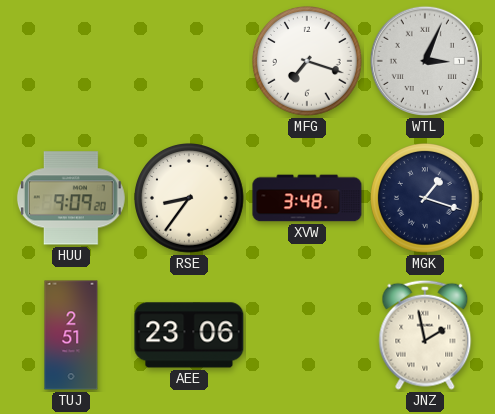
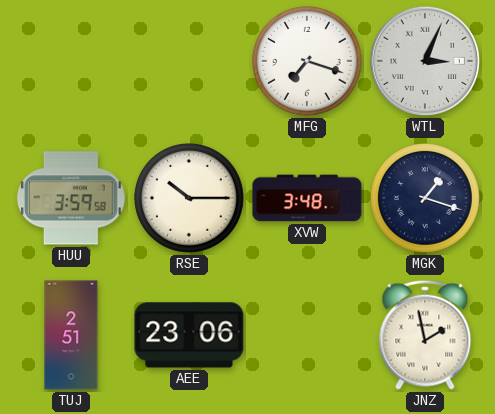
HUU: 9:09 -> 3:59
RSE: 8:36 -> 10:15
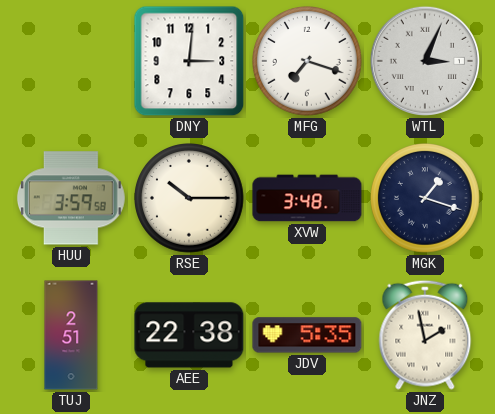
DNY: none -> 3:01
AEE: 23:06 -> 22:38
JDV: none -> 5:35
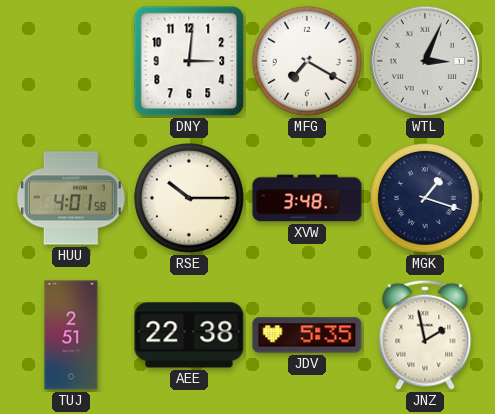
MFG: 7:18 -> 7:20
HUU: 3:59 -> 4:01
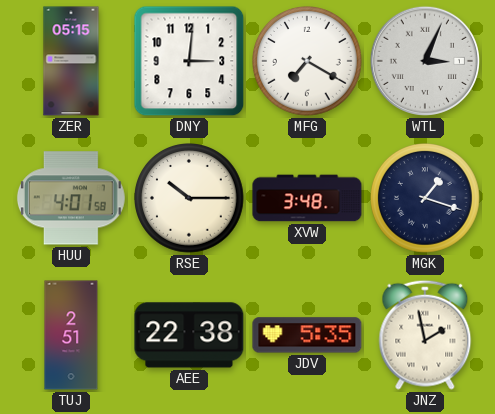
ZER: none -> 05:15
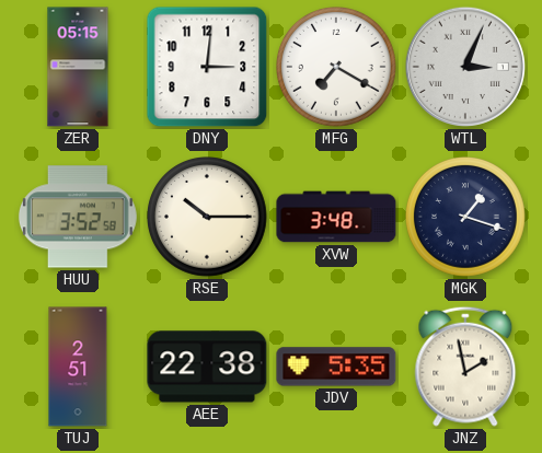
HUU: 4:01 -> 3:52
